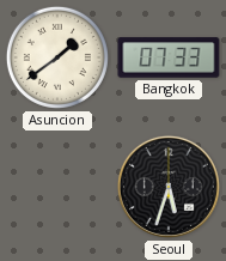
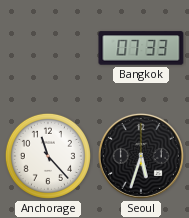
Asuncion: 1:39 -> none
Anchorage: none -> 11:23
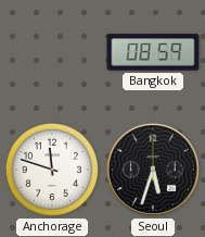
Bangkok: 07:33 -> 08:59
Anchorage: 11:23 -> 11:48
